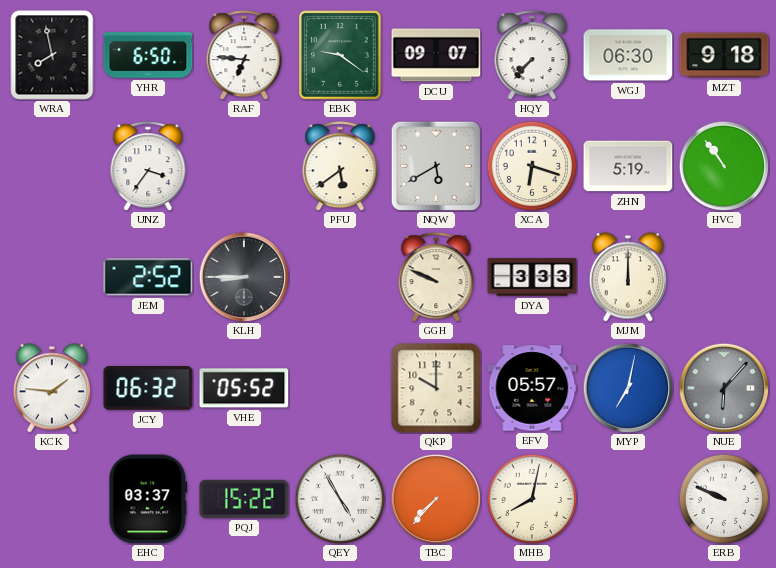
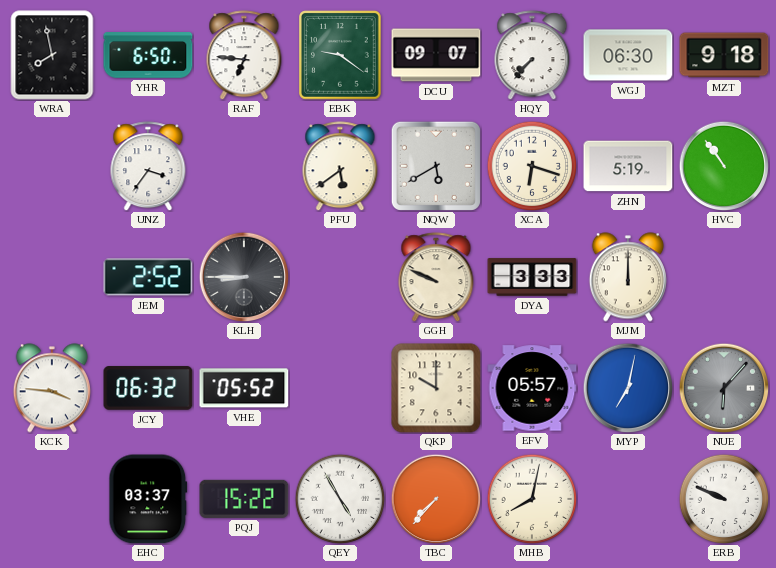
KCK: 1:46 -> 3:46
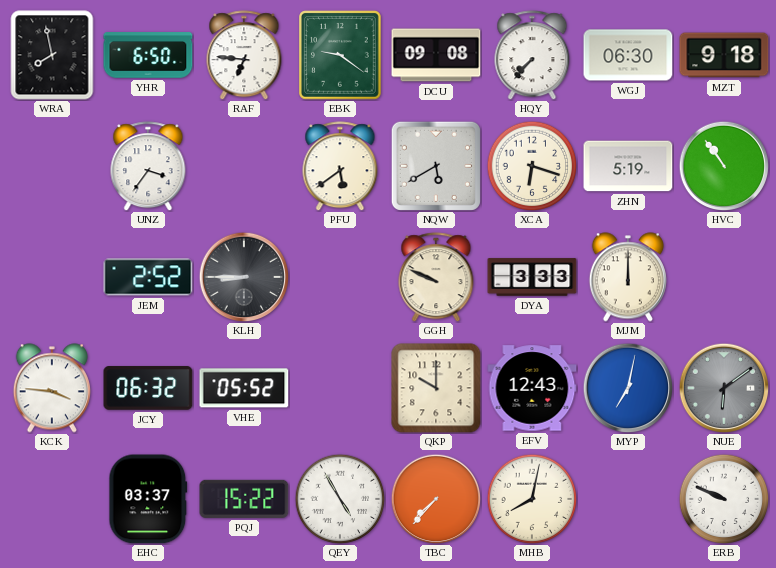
DCU: 09:07 -> 09:08
EFV: 05:57 -> 12:43
NUE: 6:07 -> 6:09
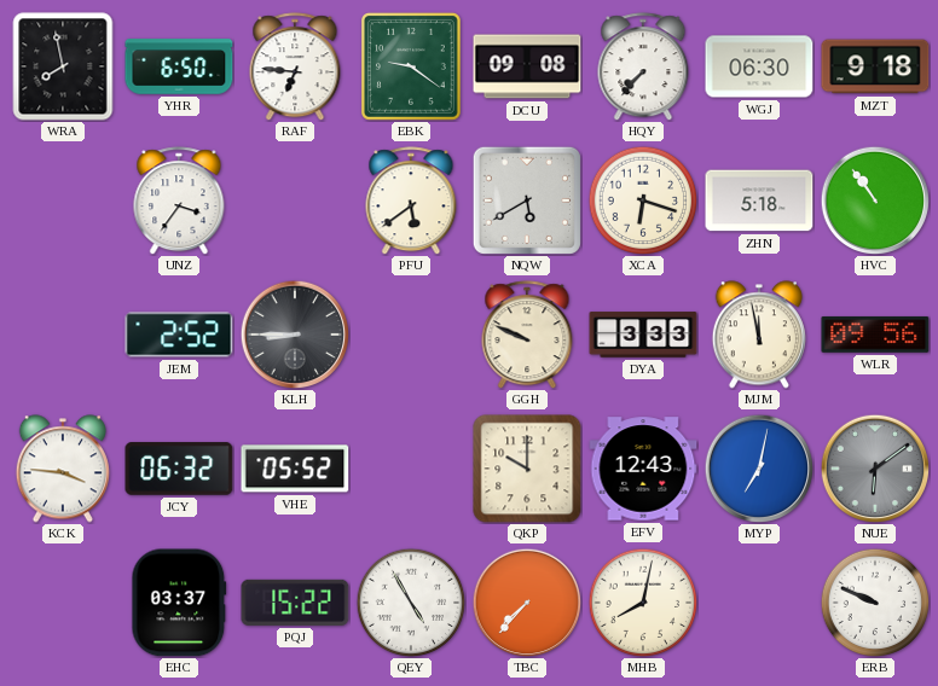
ZHN: 5:19 -> 5:18
MJM: 12:00 -> 11:58
WLR: none -> 09:56
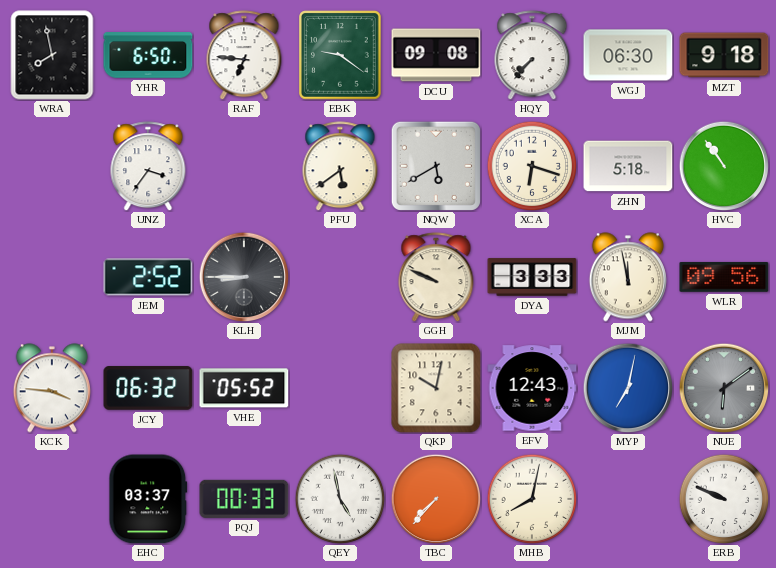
QKP: 10:00 -> 10:02
PQJ: 15:22 -> 00:33
QEY: 4:55 -> 4:58
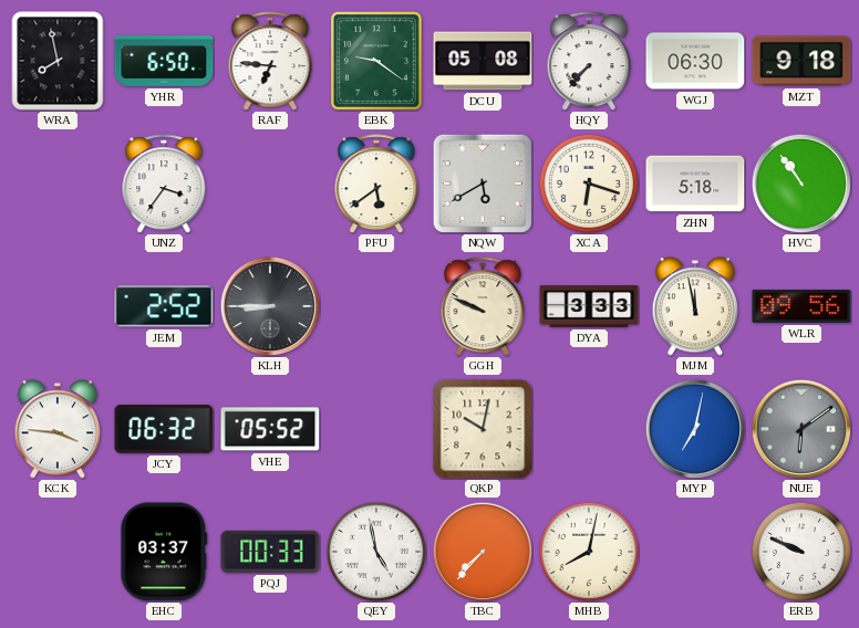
DCU: 09:08 -> 05:08
EFV: 12:43 -> none
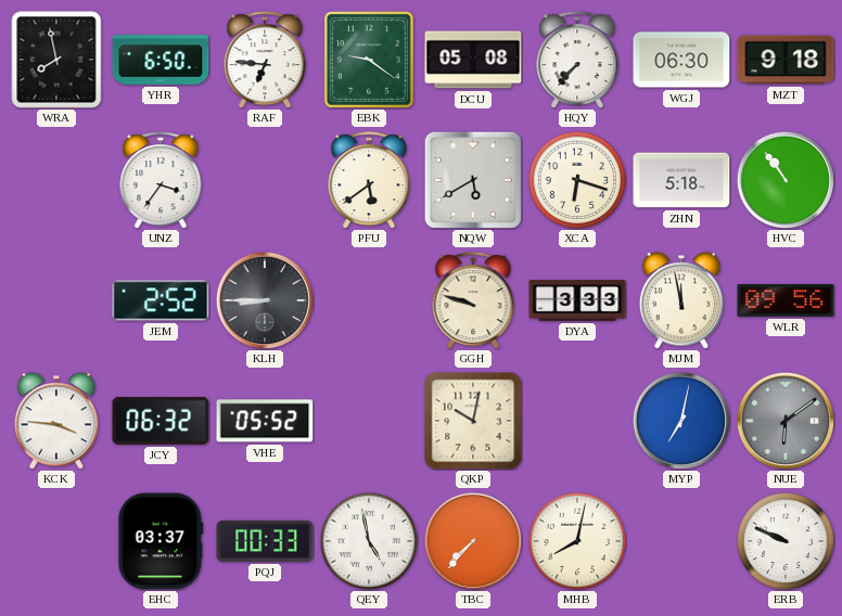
GGH: 9:49 -> 9:48
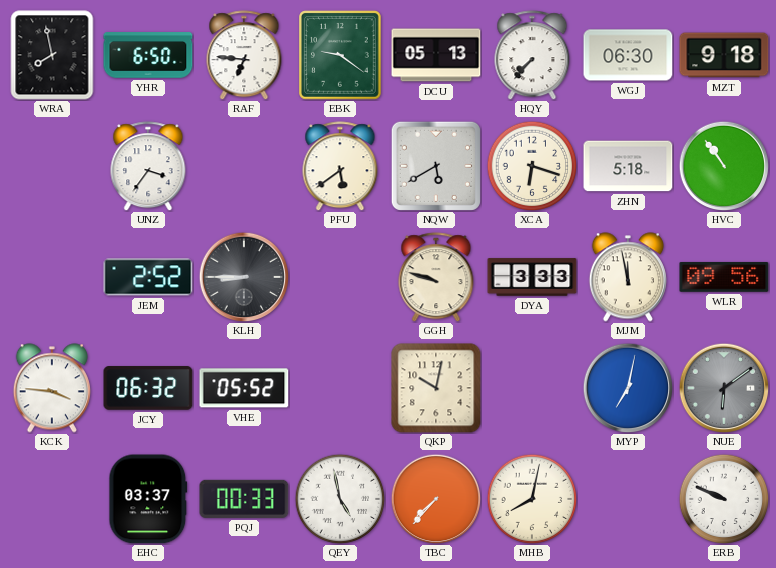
DCU: 05:08 -> 05:13
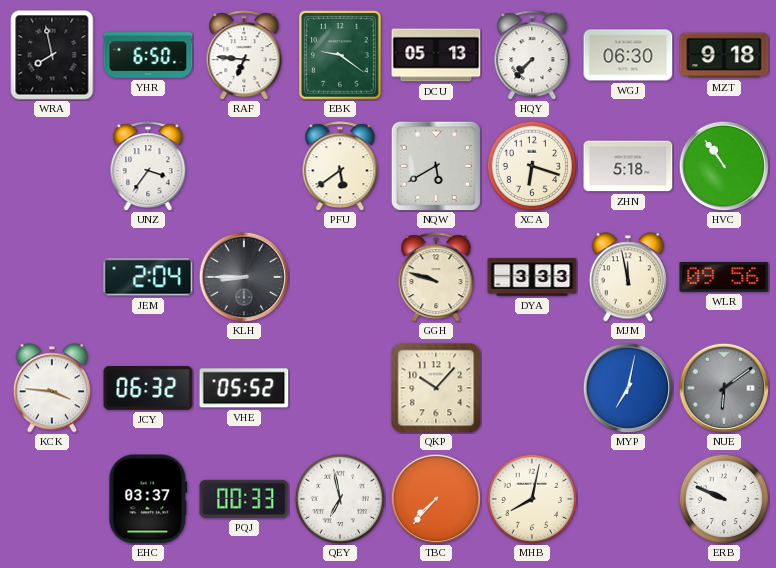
JEM: 2:52 -> 2:04
QKP: 10:02 -> 10:07
QEY: 4:58 -> 6:58
